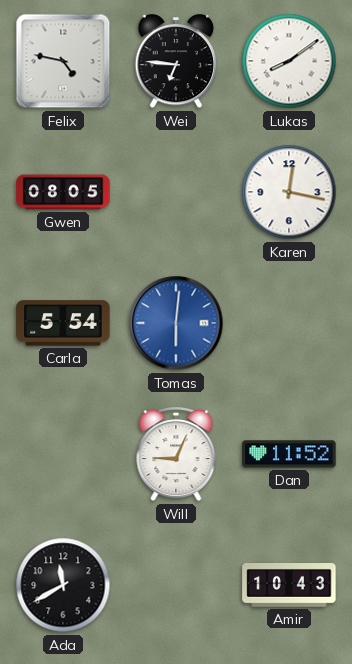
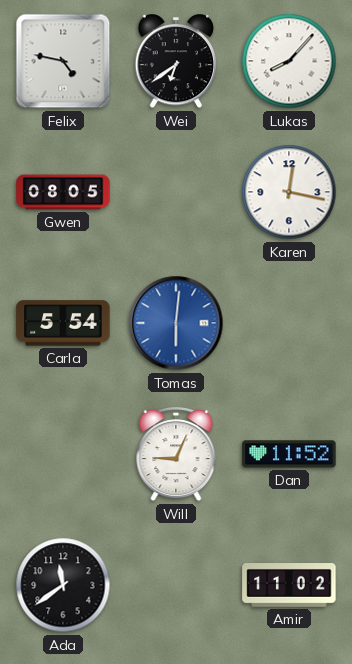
Wei: 6:46 -> 6:39
Lukas: 8:09 -> 8:07
Ada: 11:40 -> 11:39
Amir: 10:43 -> 11:02
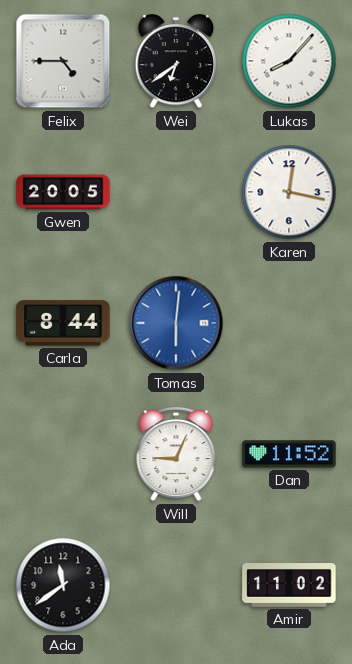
Felix: 4:47 -> 4:45
Gwen: 08:05 -> 20:05
Carla: 5:54 -> 8:44
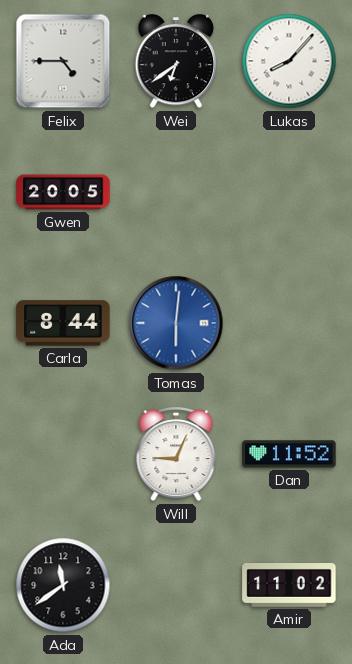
Karen: 12:17 -> none
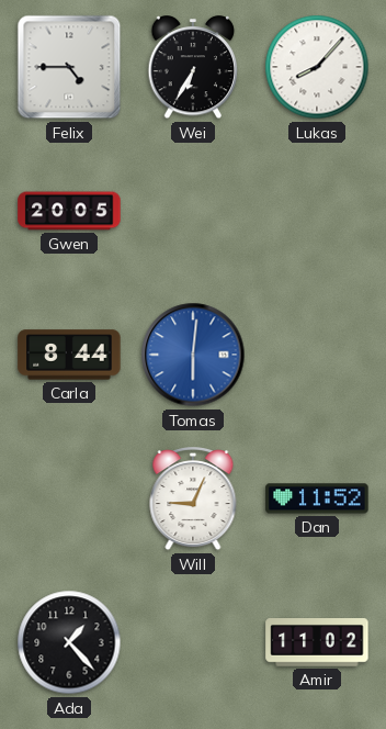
Wei: 6:39 -> 6:35
Ada: 11:39 -> 1:23
